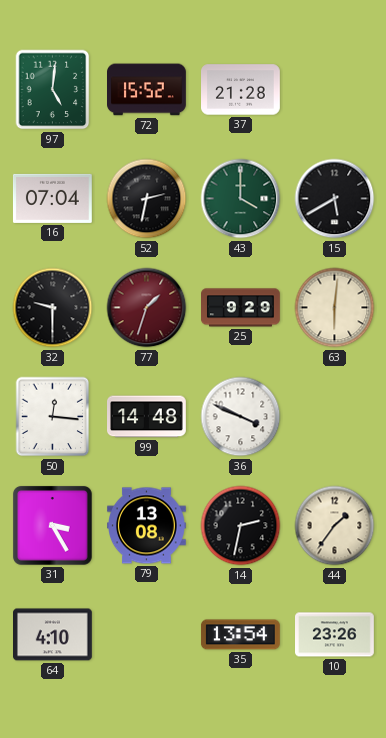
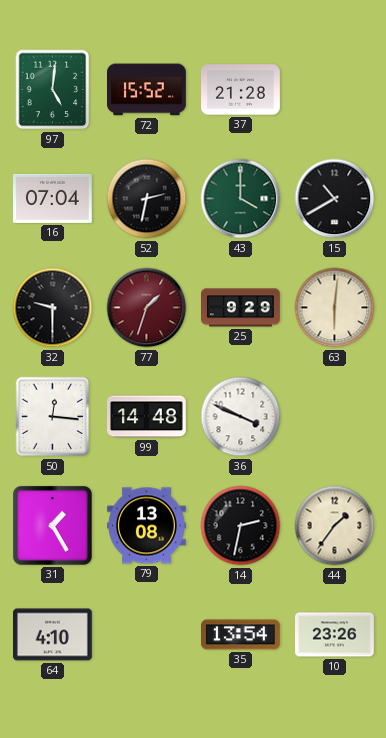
15: 5:40 -> 10:40
31: 3:25 -> 1:25
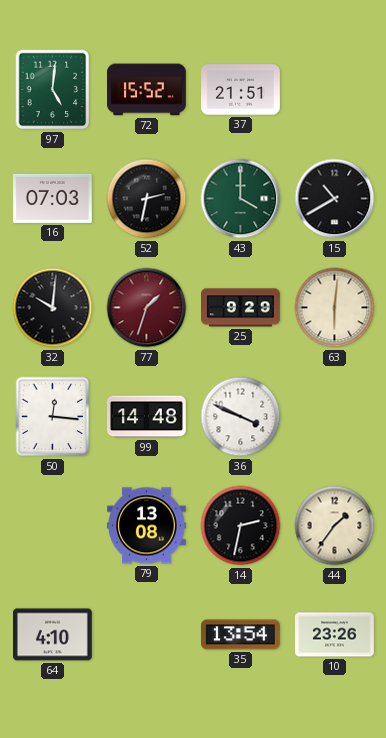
37: 21:28 -> 21:51
16: 07:04 -> 07:03
32: 9:30 -> 10:01
31: 1:25 -> none
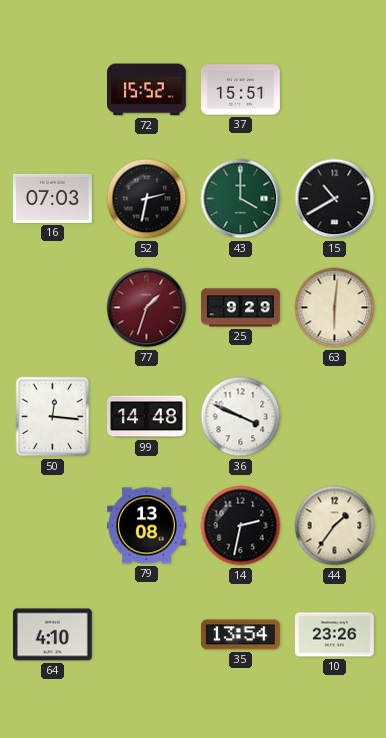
97: 5:01 -> none
37: 21:51 -> 15:51
32: 10:01 -> none
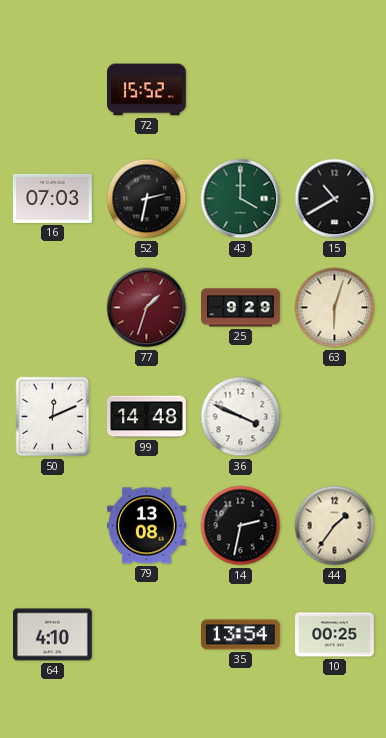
37: 15:51 -> none
63: 6:01 -> 6:03
50: 12:16 -> 12:11
10: 23:26 -> 00:25
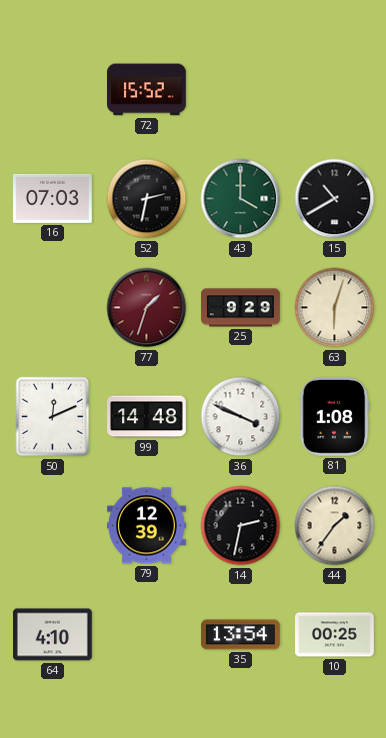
81: none -> 1:08
79: 13:08 -> 12:39
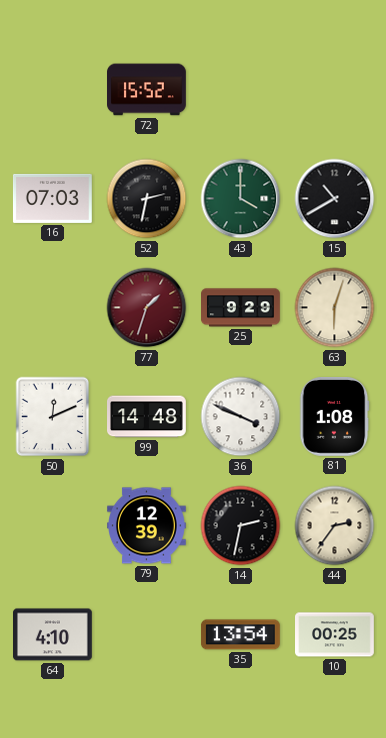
44: 1:36 -> 2:36
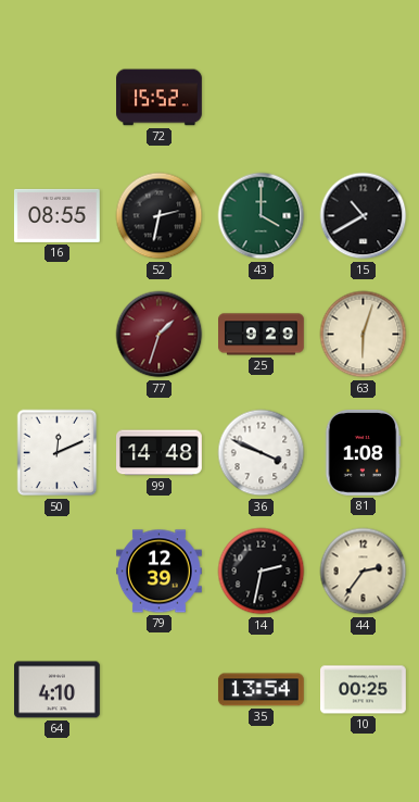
16: 07:03 -> 08:55
